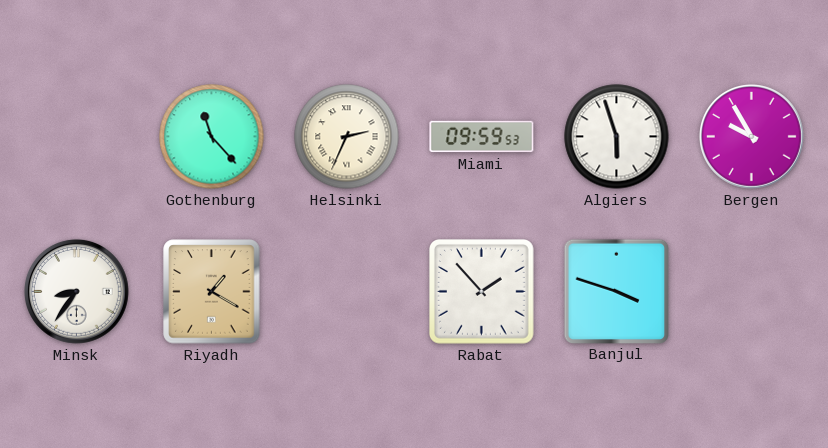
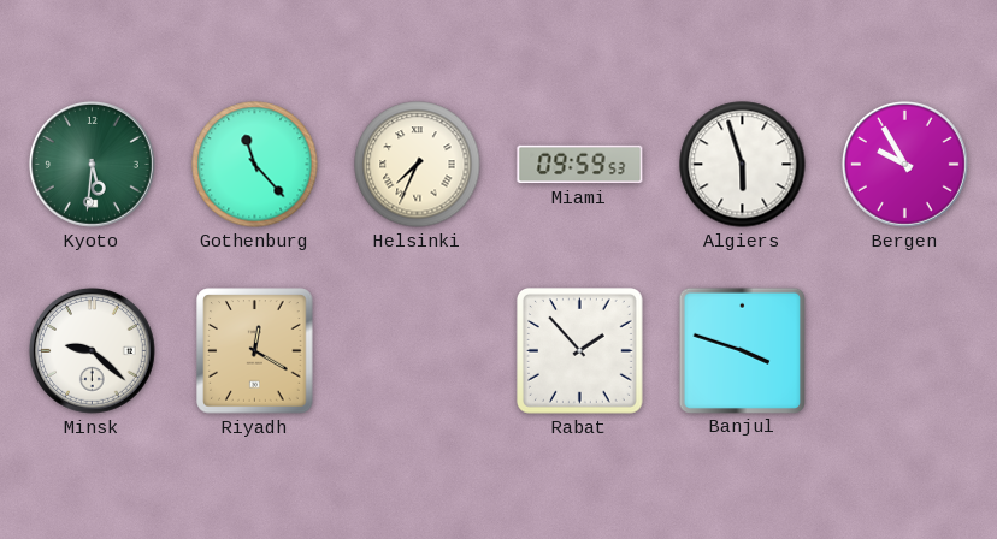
Kyoto: none -> 5:31
Helsinki: 2:34 -> 7:34
Minsk: 8:36 -> 9:22
Riyadh: 1:20 -> 12:20
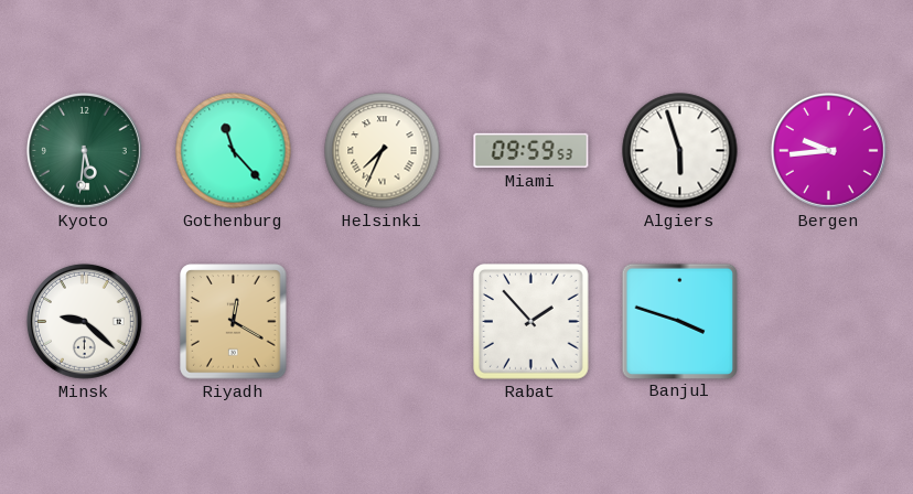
Bergen: 9:55 -> 9:44
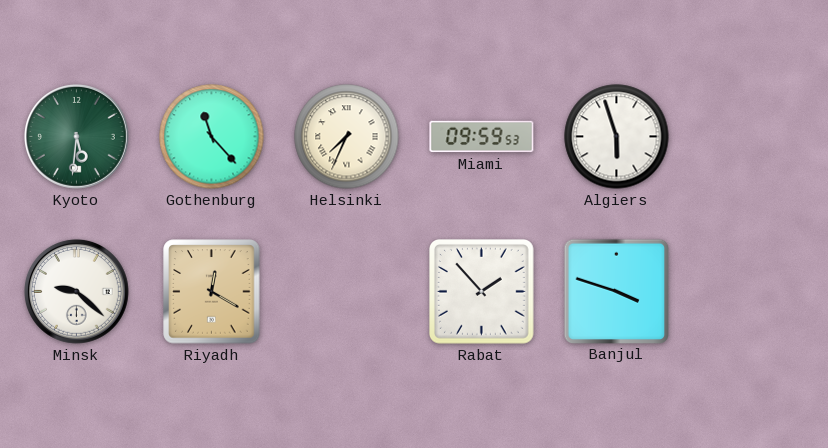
Bergen: 9:44 -> none
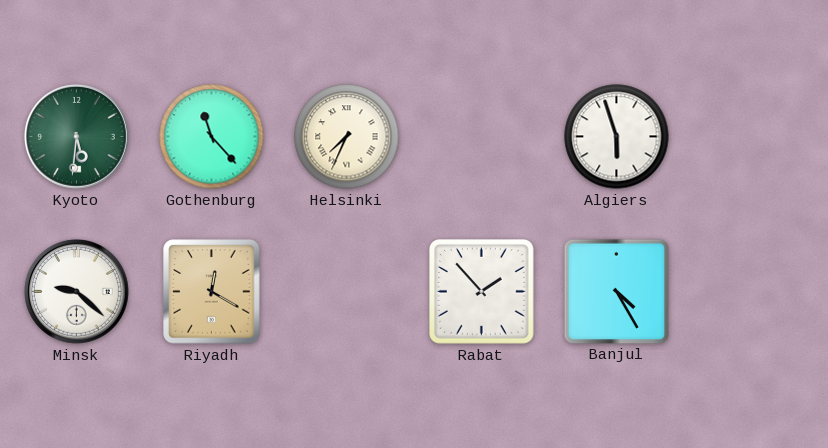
Miami: 09:59 -> none
Banjul: 3:48 -> 4:25
